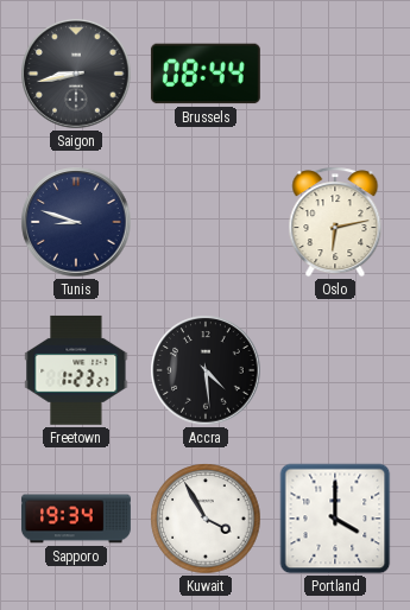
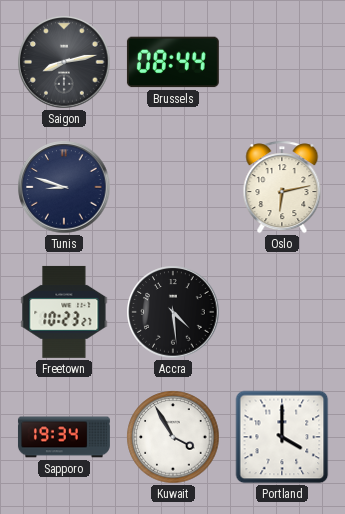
Saigon: 8:43 -> 8:13
Freetown: 1:23 -> 10:23
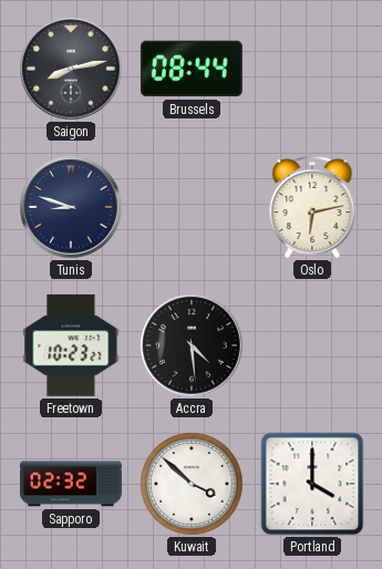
Sapporo: 19:34 -> 02:32
Kuwait: 3:55 -> 3:52
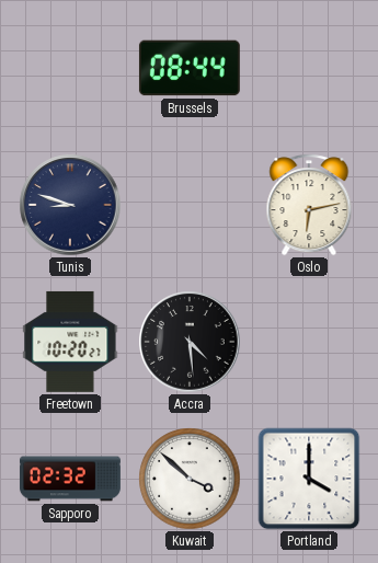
Saigon: 8:13 -> none
Freetown: 10:23 -> 10:20
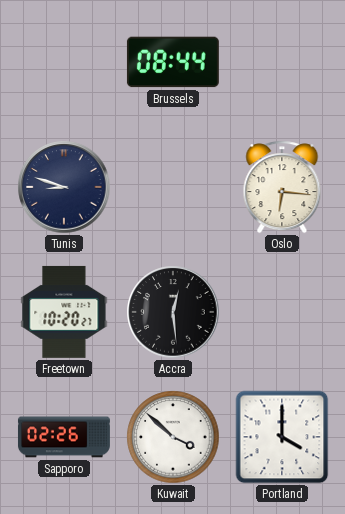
Oslo: 6:13 -> 6:16
Accra: 4:29 -> 12:29
Sapporo: 02:32 -> 02:26
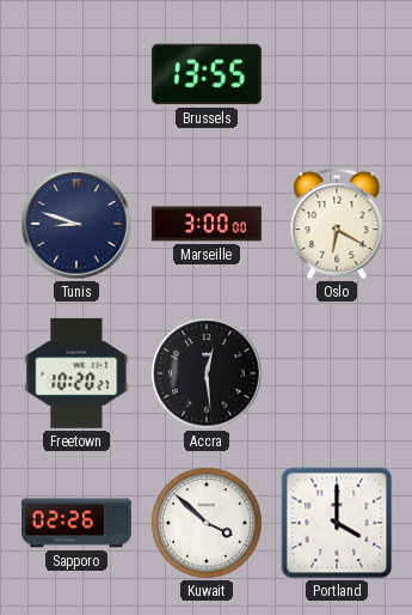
Brussels: 08:44 -> 13:55
Marseille: none -> 3:00
Oslo: 6:16 -> 6:20
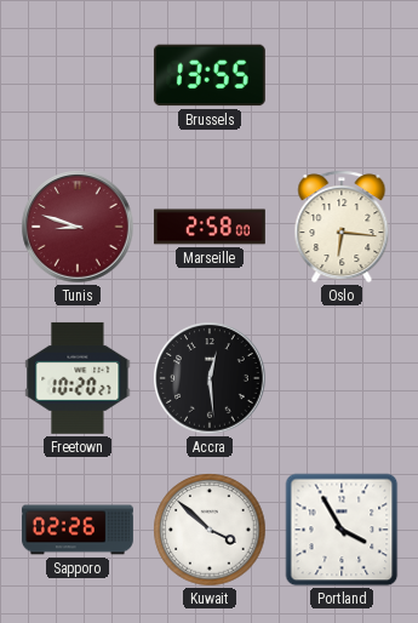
Tunis dial: navy -> burgundy
Marseille: 3:00 -> 2:58
Oslo: 6:20 -> 6:16
Portland: 4:00 -> 3:55
